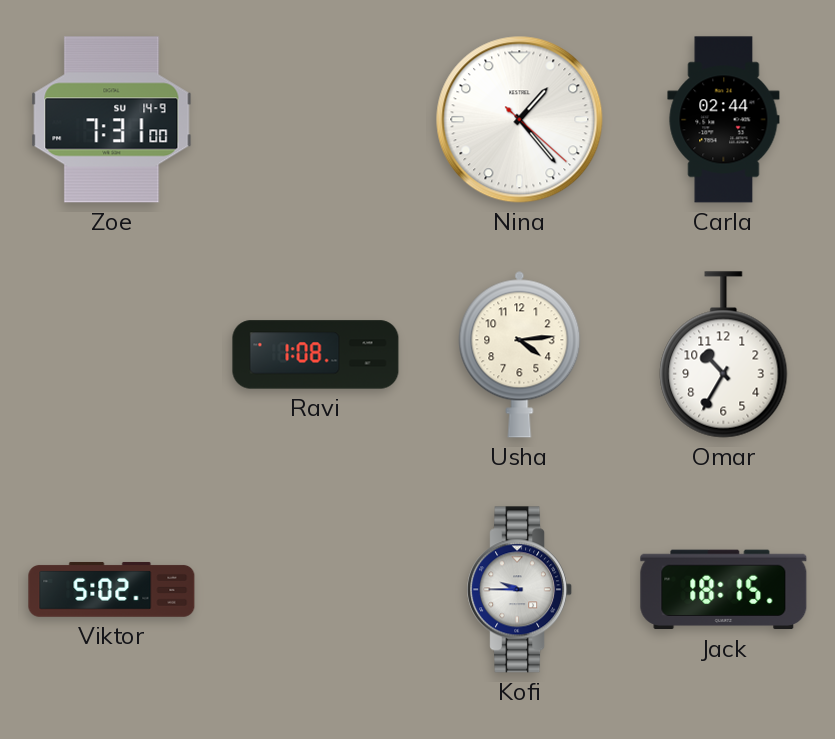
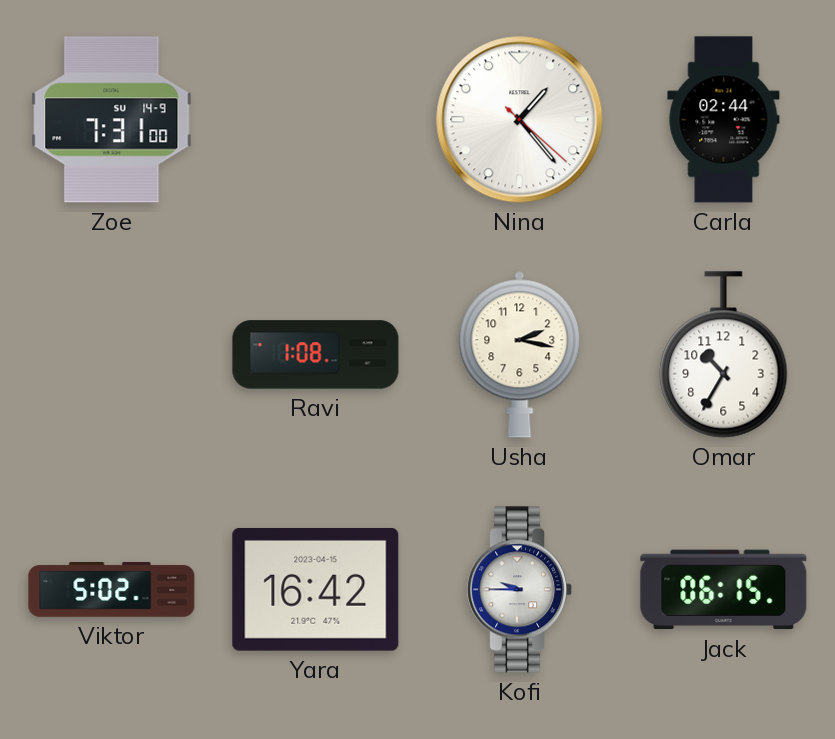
Usha: 4:14 -> 2:17
Yara: none -> 16:42
Jack: 18:15 -> 06:15
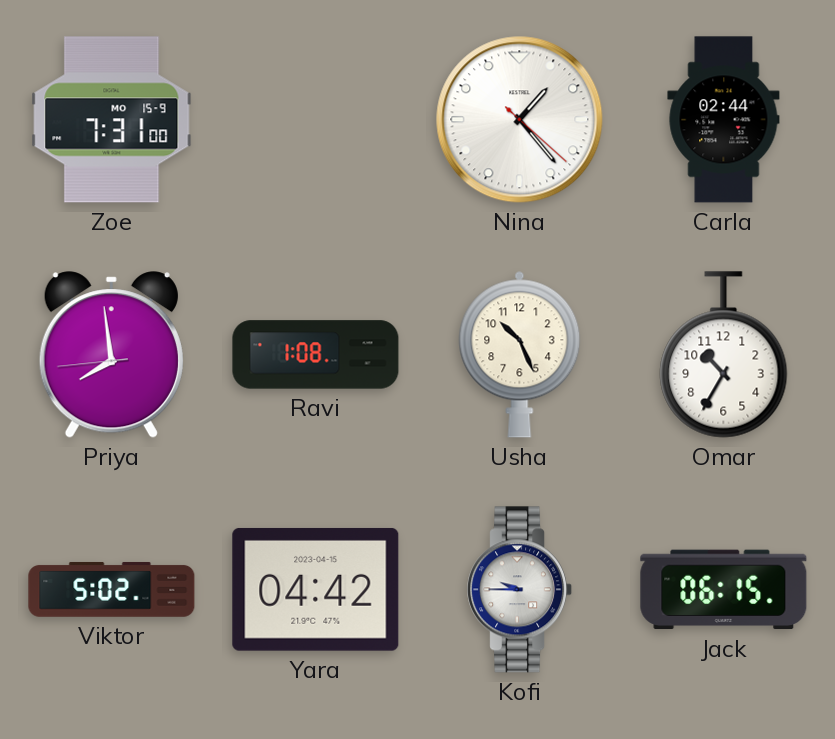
Zoe date: SU 14-9 -> MO 15-9
Priya: none -> 7:58
Usha: 2:17 -> 10:26
Yara: 16:42 -> 04:42
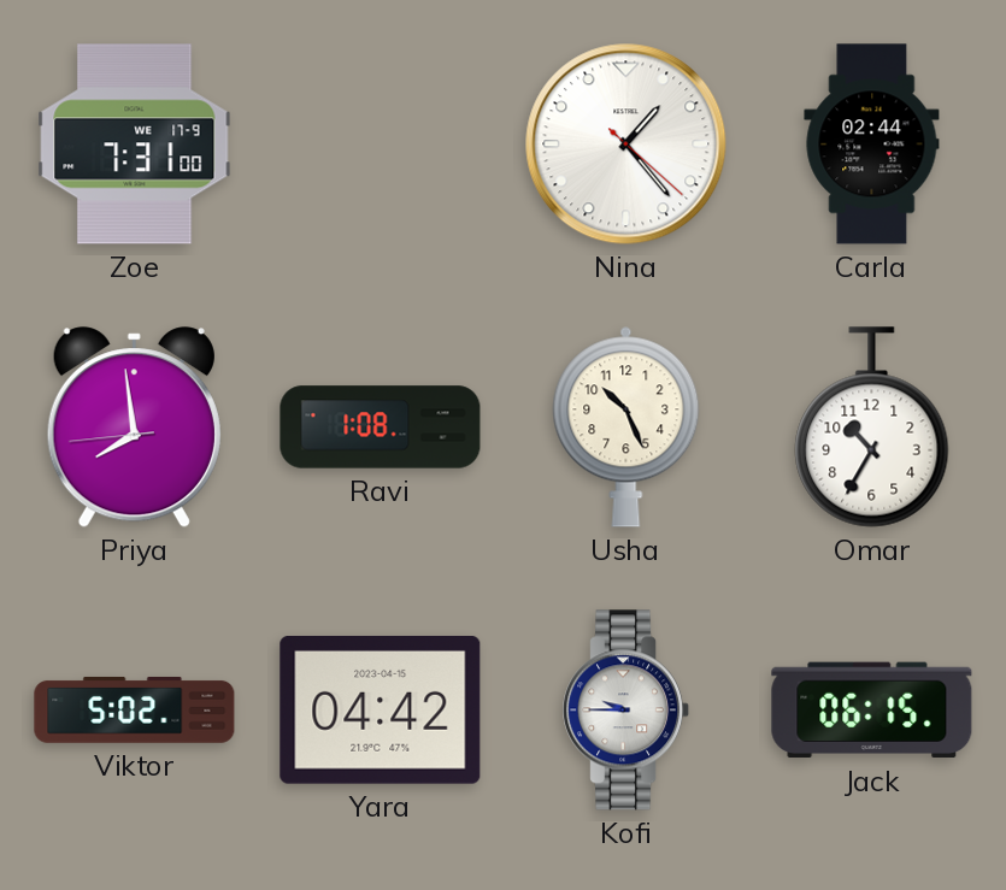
Zoe date: MO 15-9 -> WE 17-9
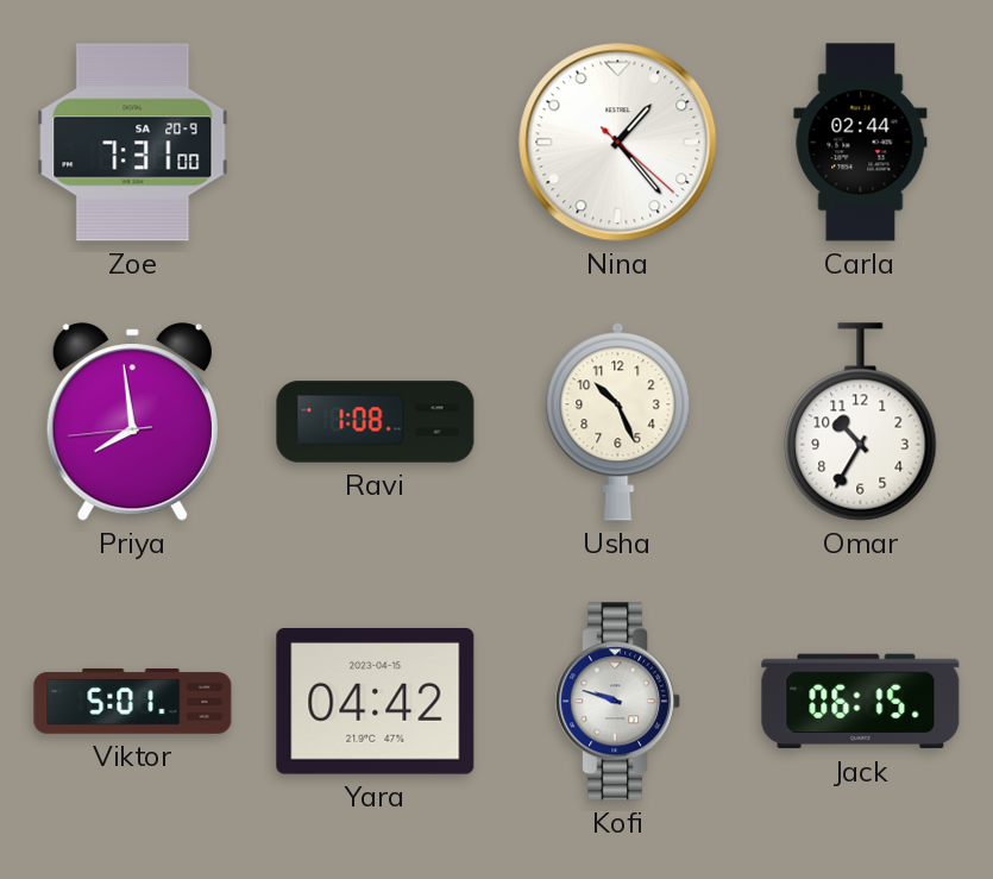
Zoe date: WE 17-9 -> SA 20-9
Viktor: 5:02 -> 5:01
Kofi: 9:45 -> 9:48
